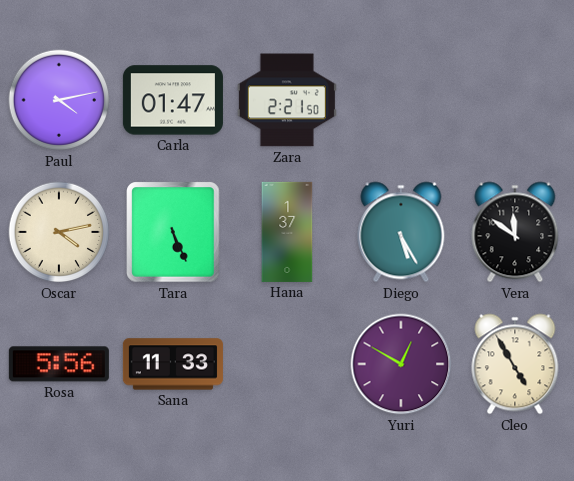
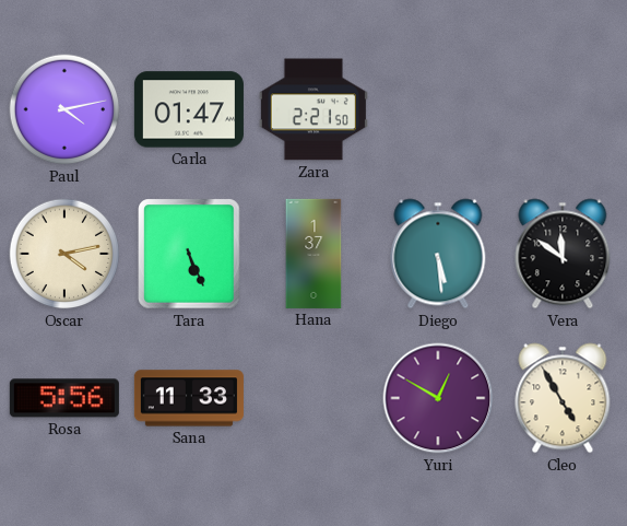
Diego: 5:25 -> 5:29
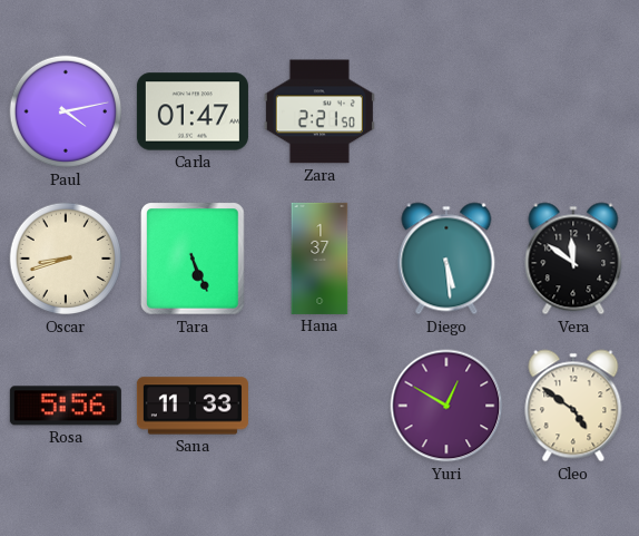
Oscar: 4:13 -> 8:42
Cleo: 4:55 -> 4:51
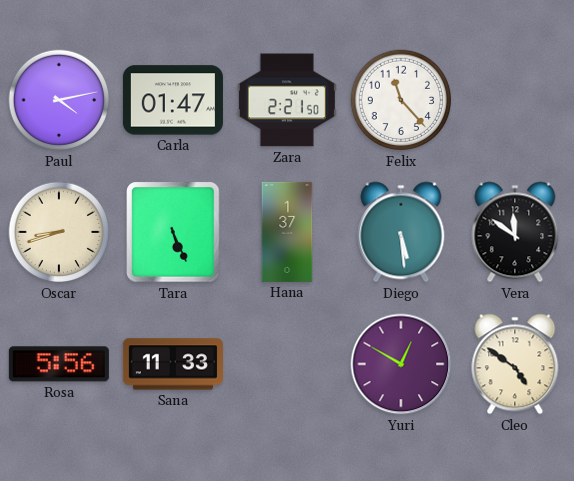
Felix: none -> 11:23
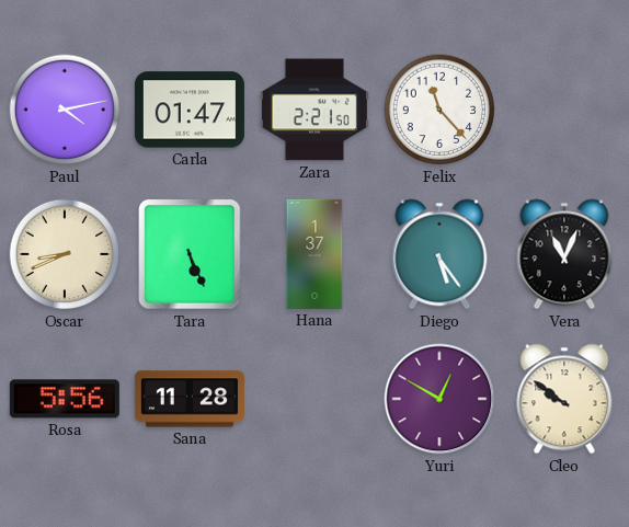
Oscar: 8:42 -> 8:41
Diego: 5:29 -> 5:24
Vera: 11:51 -> 11:04
Sana: 11:33 -> 11:28
Cleo: 4:51 -> 9:51
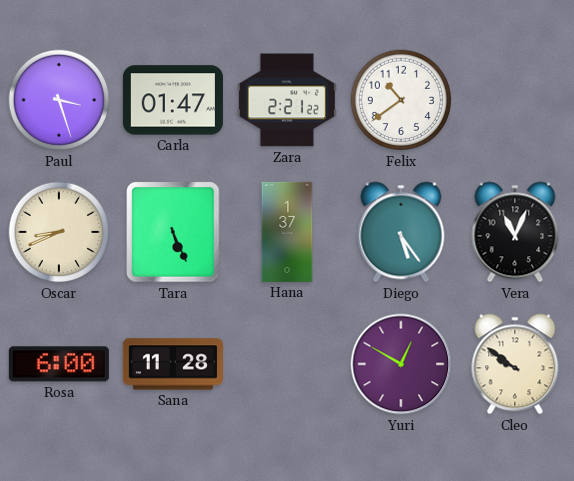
Paul: 4:13 -> 3:27
Zara: 2:21:50 -> 2:21:22
Felix: 11:23 -> 10:39
Rosa: 5:56 -> 6:00
